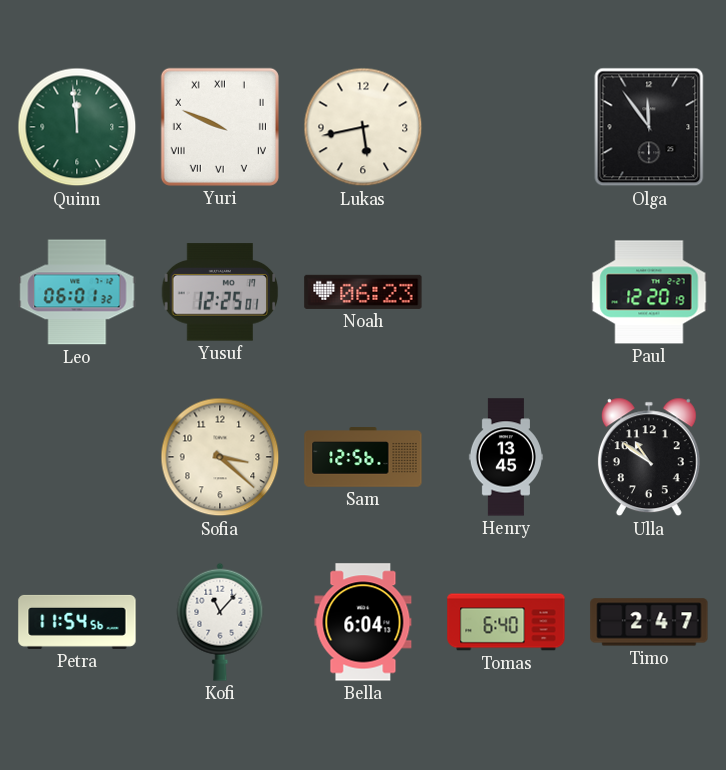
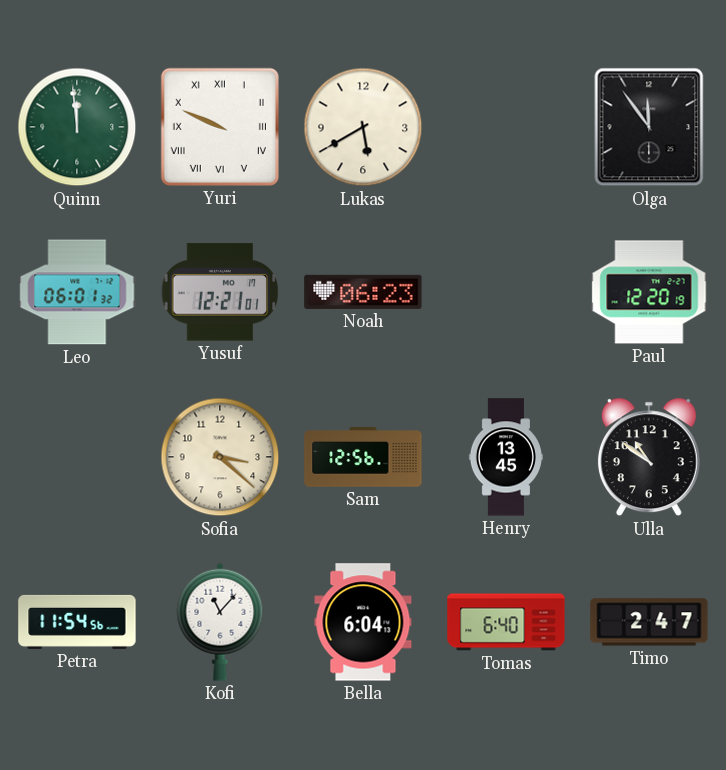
Lukas: 5:43 -> 5:40
Yusuf: 12:25 -> 12:21
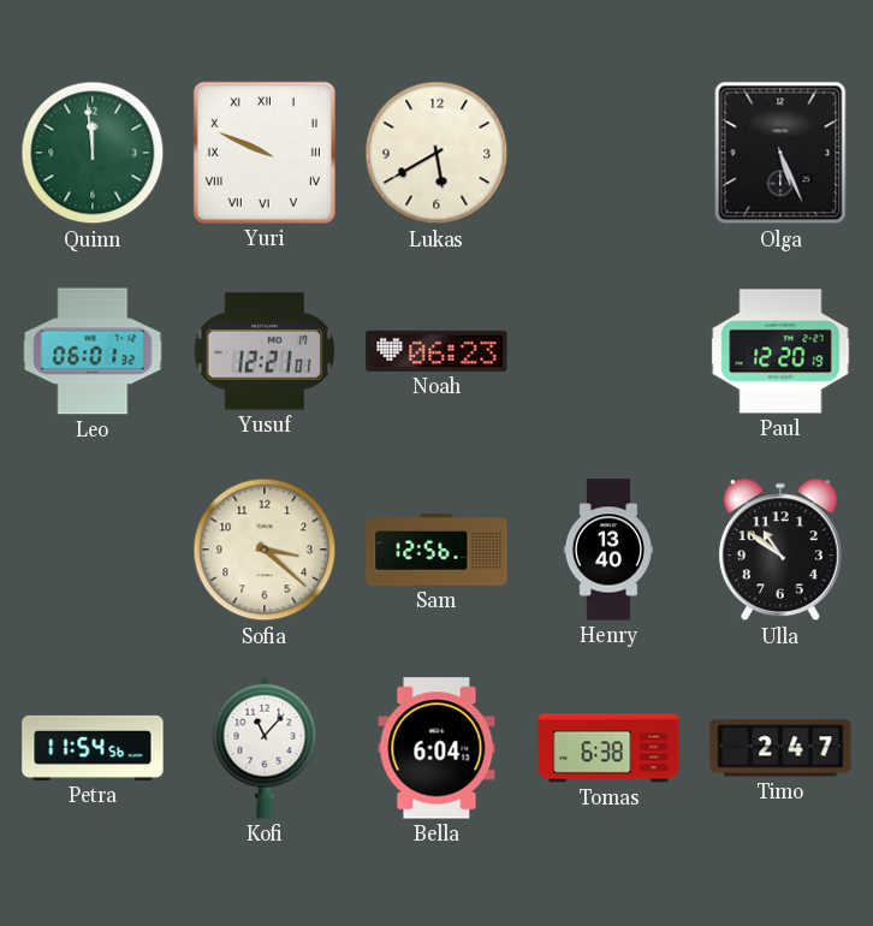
Olga: 11:54 -> 5:26
Henry: 13:45 -> 13:40
Tomas: 6:40 -> 6:38
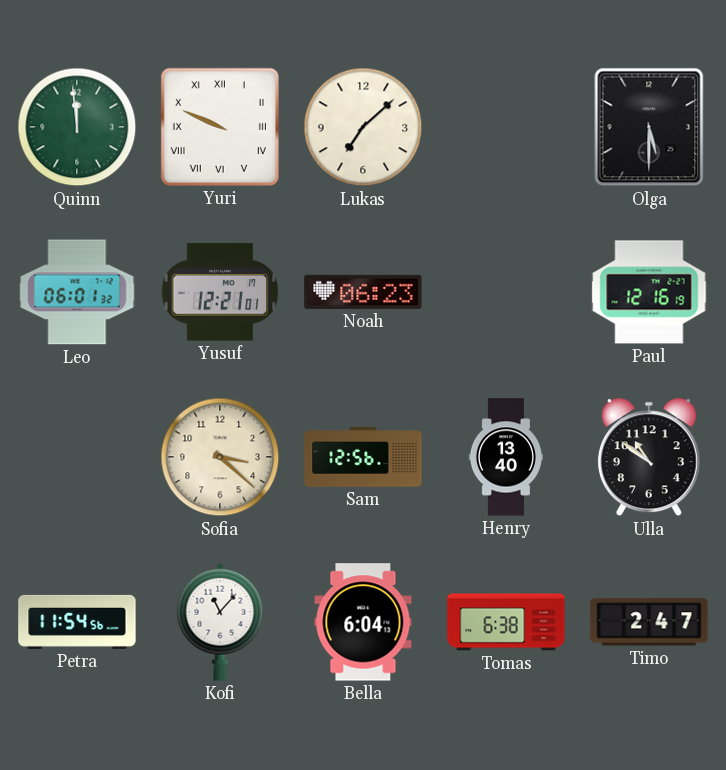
Lukas: 5:40 -> 7:08
Olga: 5:26 -> 5:30
Paul: 12:20 -> 12:16
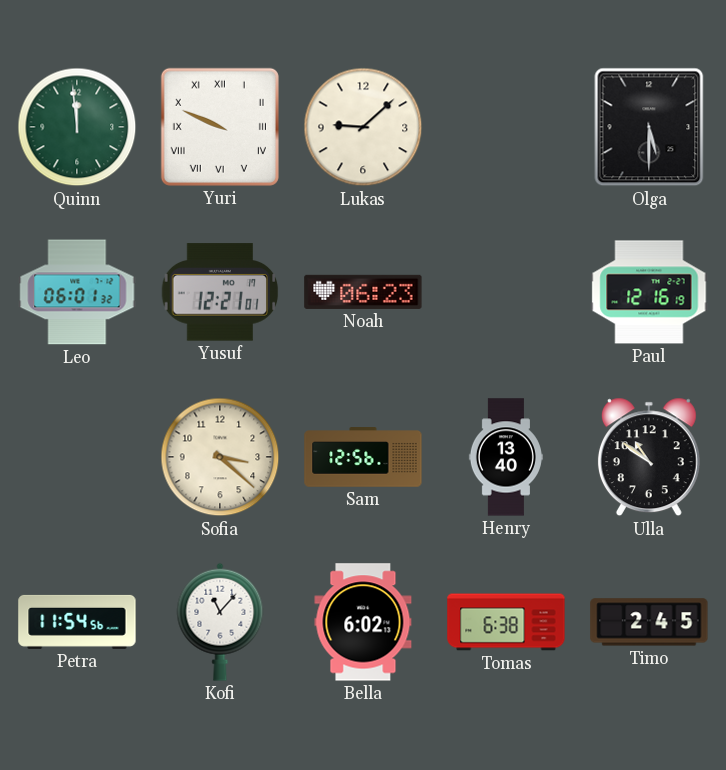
Lukas: 7:08 -> 9:08
Bella: 6:04 -> 6:02
Timo: 2:47 -> 2:45
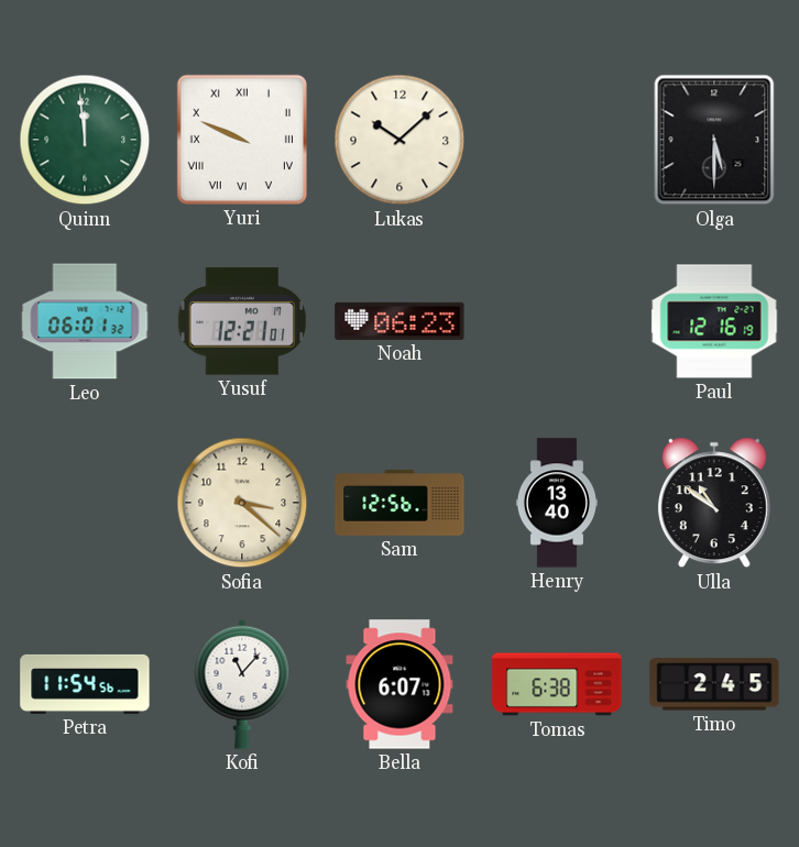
Lukas: 9:08 -> 10:08
Bella: 6:02 -> 6:07
